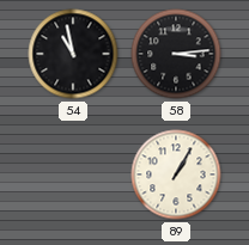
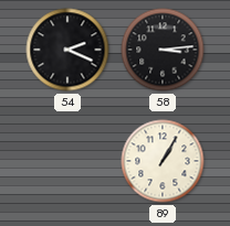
54: 10:58 -> 2:19
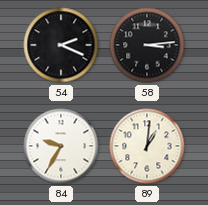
84: none -> 9:35
89: 1:05 -> 1:01
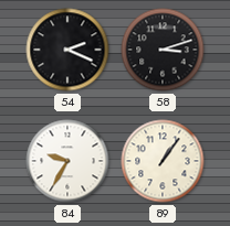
58: 3:14 -> 3:12
89: 1:01 -> 1:06
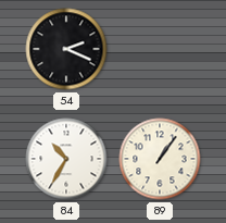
58: 3:12 -> none
84: 9:35 -> 10:35
